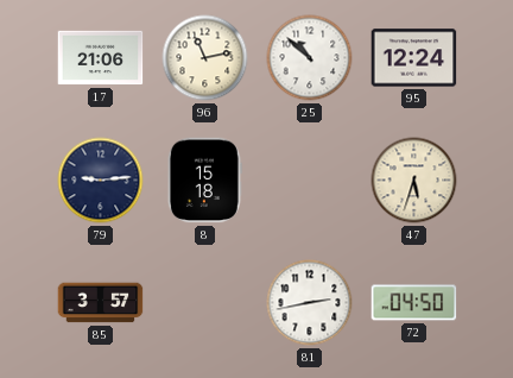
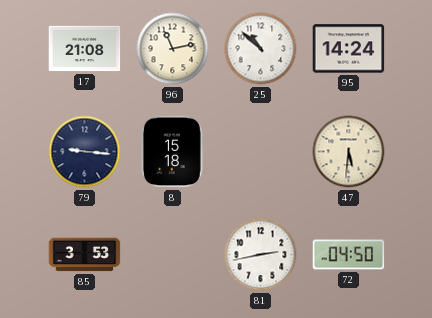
17: 21:06 -> 21:08
95: 12:24 -> 14:24
79: 9:14 -> 9:16
47: 5:33 -> 5:31
85: 3:57 -> 3:53
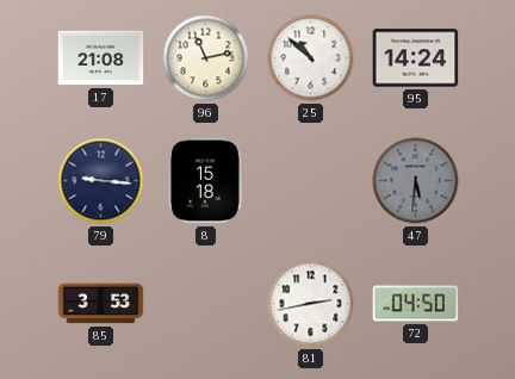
47 dial: cream -> grey
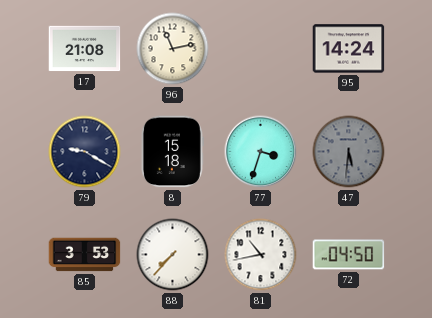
25: 10:52 -> none
79: 9:16 -> 9:20
77: none -> 3:33
88: none -> 7:37
81: 2:43 -> 10:43
